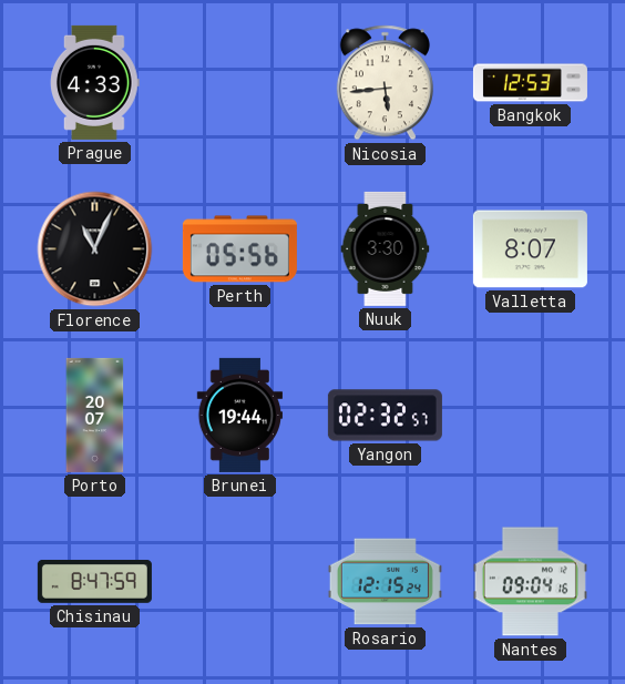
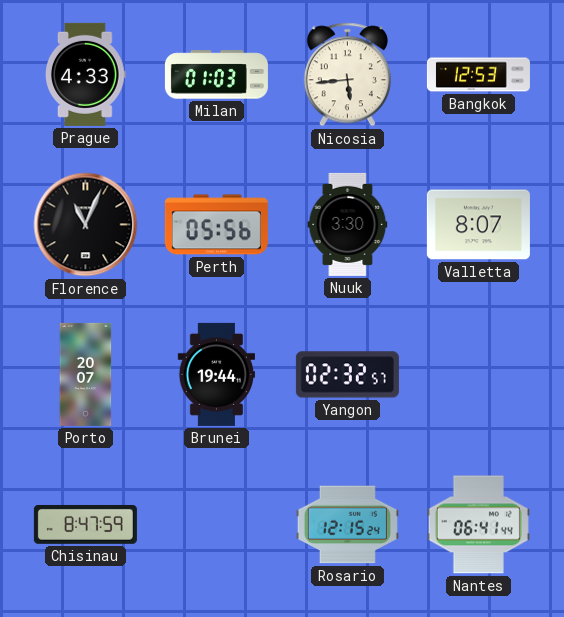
Milan: none -> 01:03
Nantes: 09:04 -> 06:41
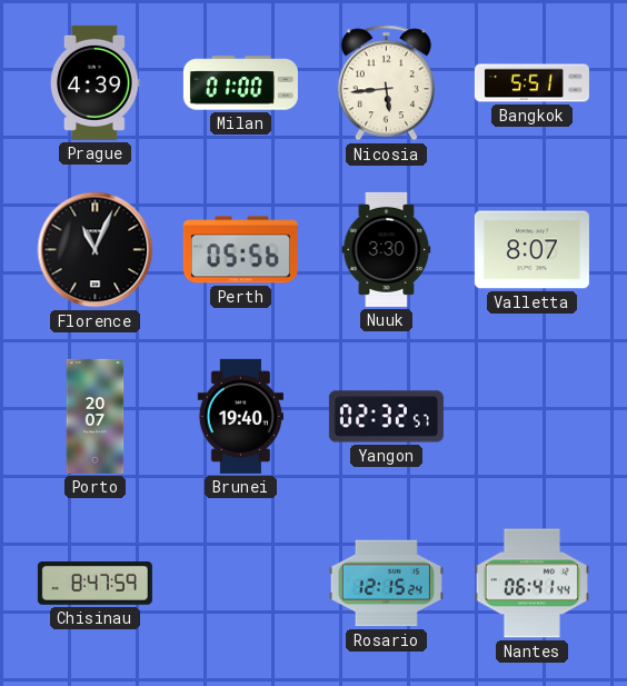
Prague: 4:33 -> 4:39
Milan: 01:03 -> 01:00
Bangkok: 12:53 -> 5:51
Brunei: 19:44 -> 19:40
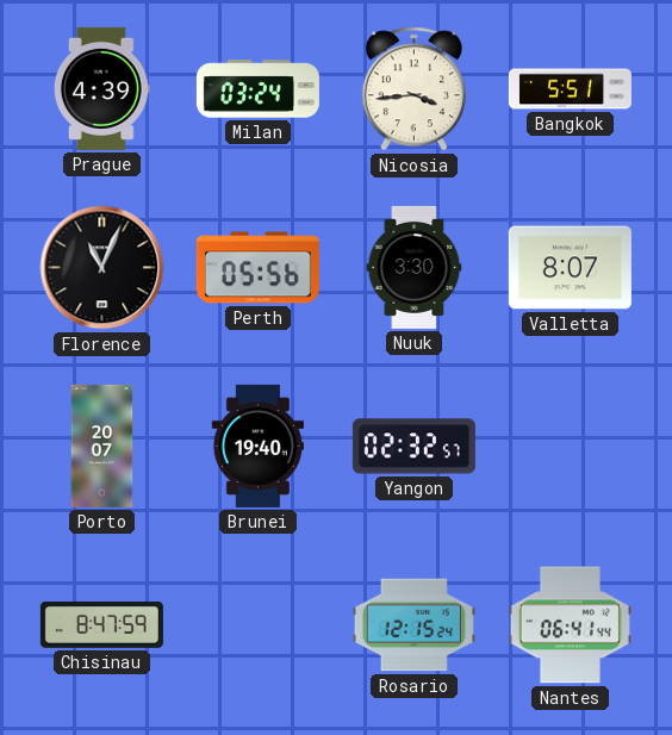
Milan: 01:00 -> 03:24
Nicosia: 5:44 -> 3:44
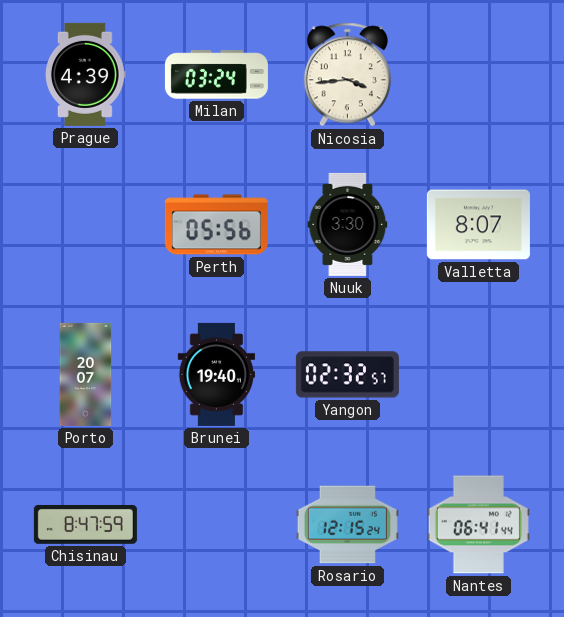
Bangkok: 5:51 -> none
Florence: 11:04 -> none
